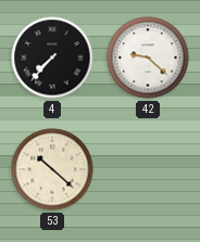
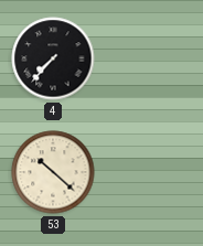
42: 9:22 -> none
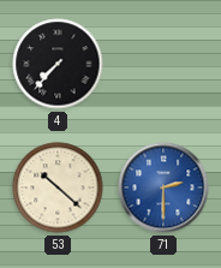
71: none -> 2:30
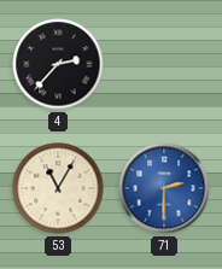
4: 7:37 -> 2:37
53: 10:22 -> 11:05
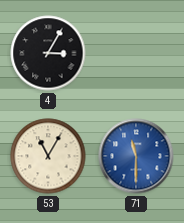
4: 2:37 -> 3:05
71: 2:30 -> 11:30
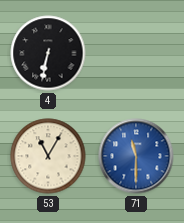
4: 3:05 -> 6:32
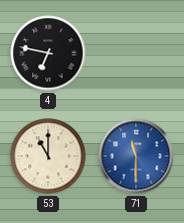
4: 6:32 -> 6:47
53: 11:05 -> 11:00
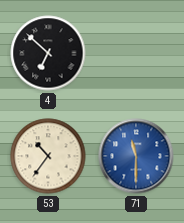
4: 6:47 -> 6:52
53: 11:00 -> 10:36
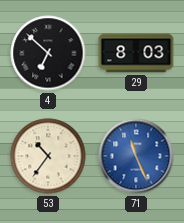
29: none -> 8:03
71: 11:30 -> 11:26
